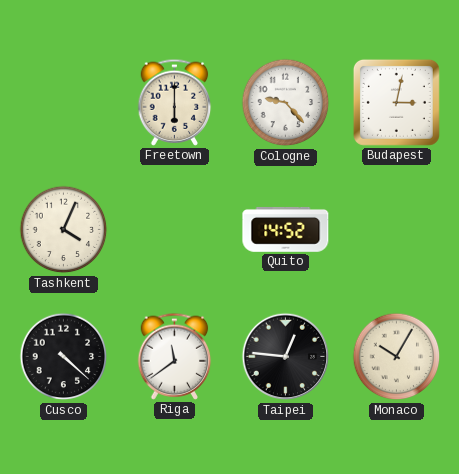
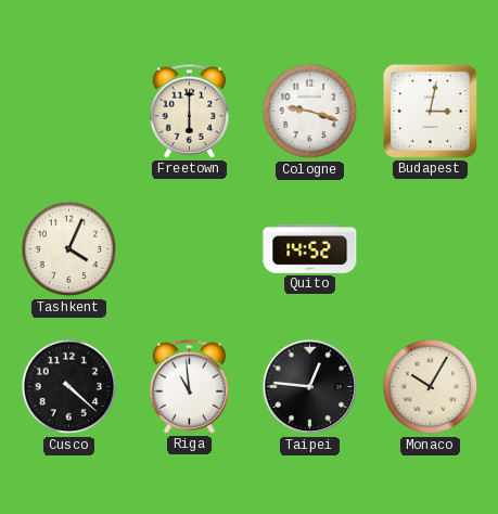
Cologne: 9:23 -> 9:18
Riga: 11:39 -> 10:59
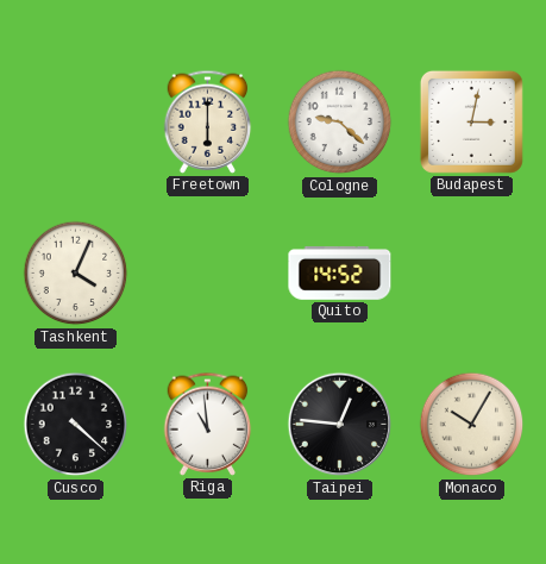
Cologne: 9:18 -> 9:22
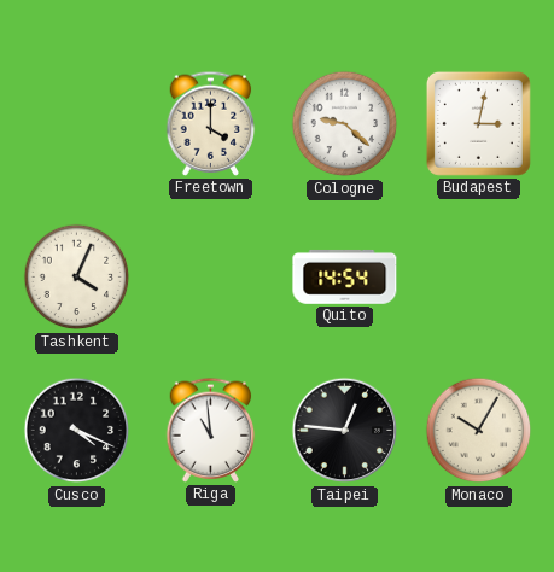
Freetown: 6:00 -> 4:00
Quito: 14:52 -> 14:54
Cusco: 4:22 -> 4:19
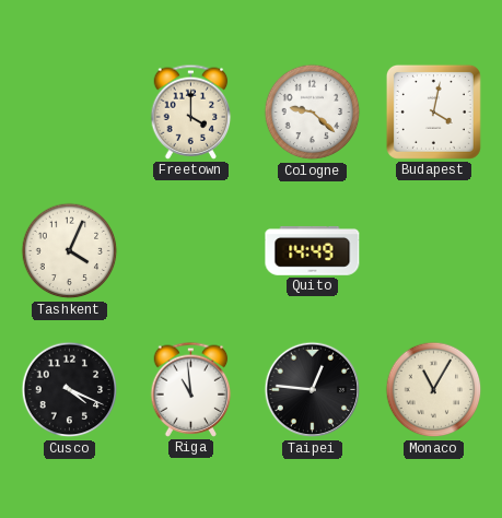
Budapest: 3:02 -> 4:02
Quito: 14:54 -> 14:49
Monaco: 10:05 -> 11:05
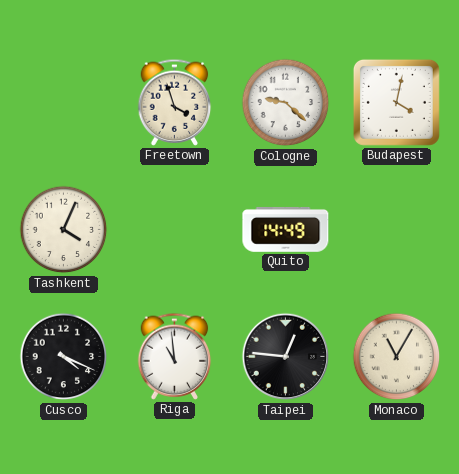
Freetown: 4:00 -> 3:57
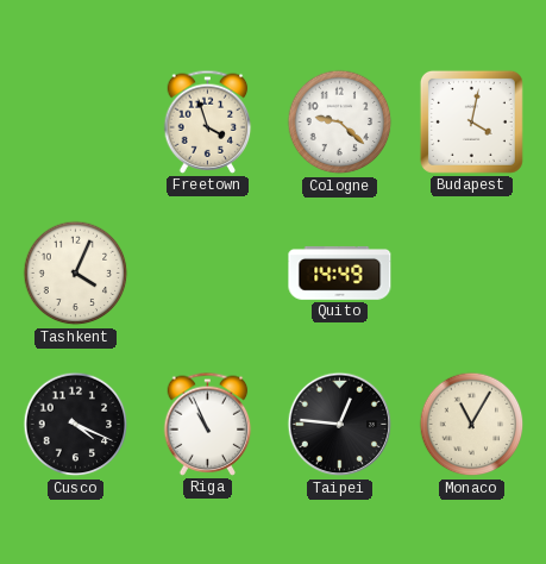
Riga: 10:59 -> 10:56
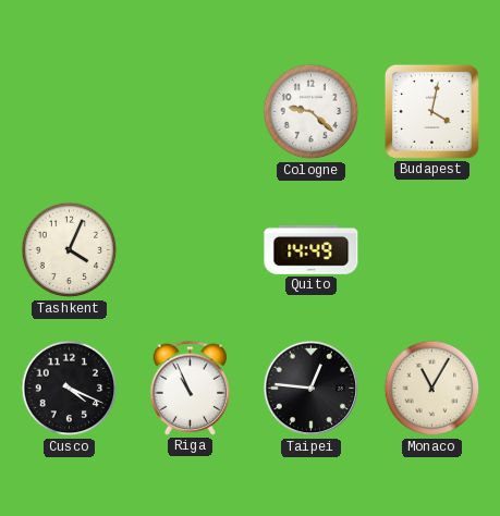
Freetown: 3:57 -> none
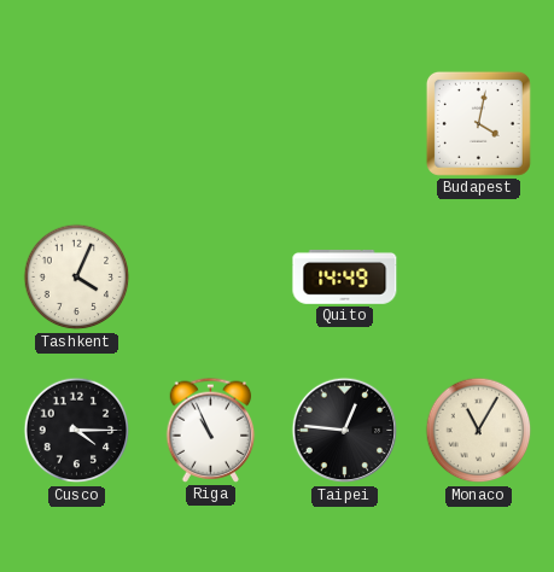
Cologne: 9:22 -> none
Cusco: 4:19 -> 4:15
